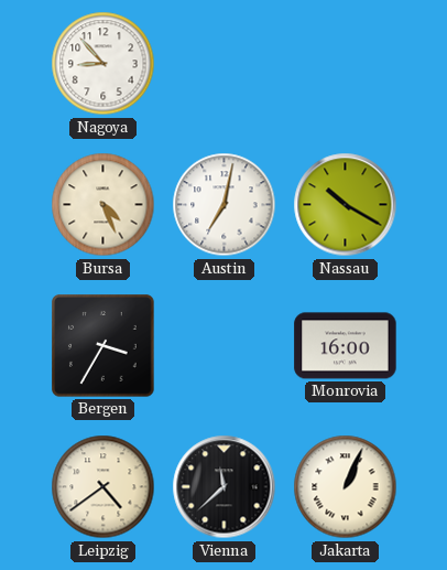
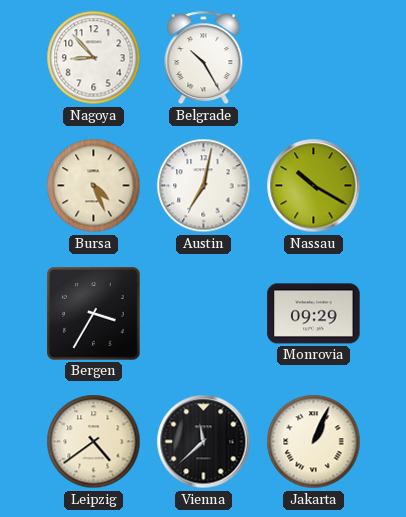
Belgrade: none -> 10:25
Monrovia: 16:00 -> 09:29
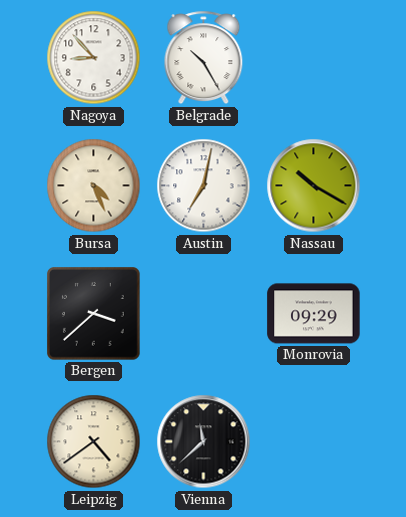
Bergen: 3:35 -> 3:38
Jakarta: 1:04 -> none
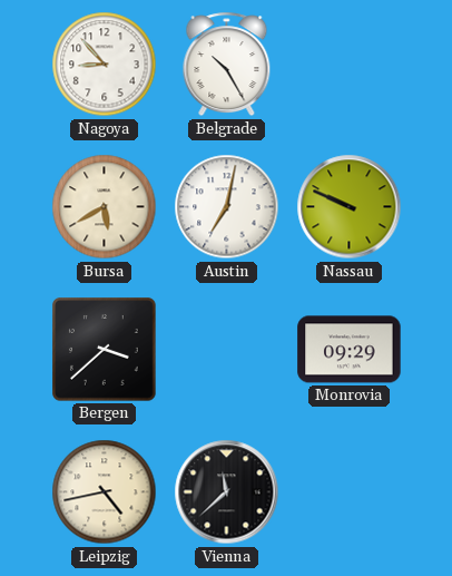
Bursa: 4:26 -> 5:40
Nassau: 10:20 -> 9:49
Leipzig: 4:39 -> 4:43
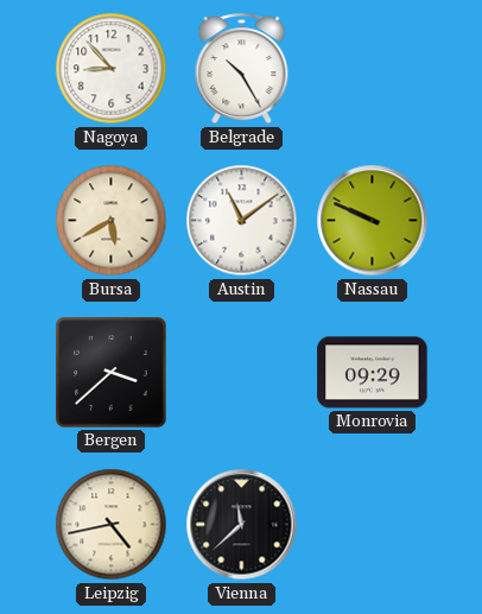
Austin: 7:02 -> 11:09
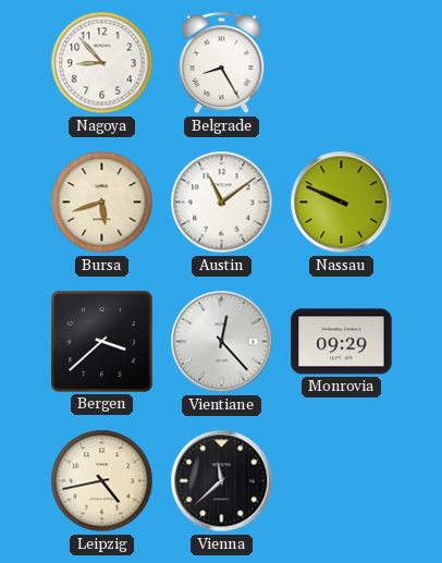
Belgrade: 10:25 -> 8:25
Bursa: 5:40 -> 5:42
Vientiane: none -> 12:23
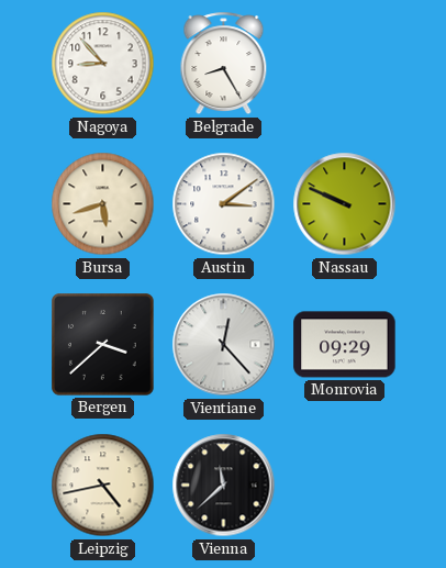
Austin: 11:09 -> 3:09
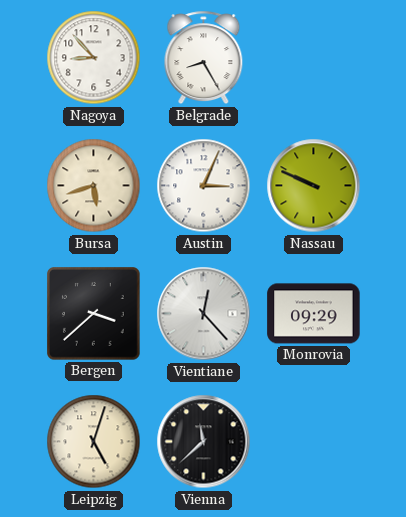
Austin: 3:09 -> 3:04
Leipzig: 4:43 -> 5:03
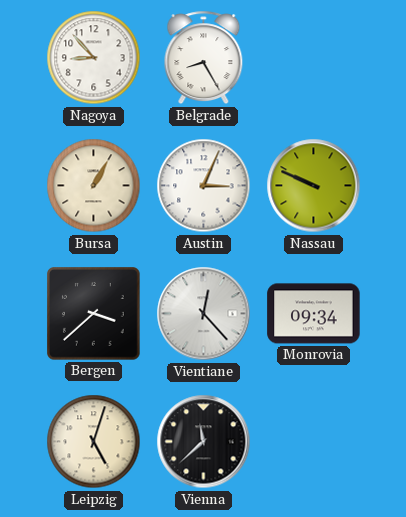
Bursa: 5:42 -> 1:05
Monrovia: 09:29 -> 09:34
